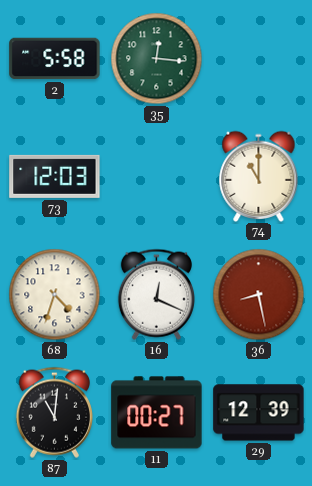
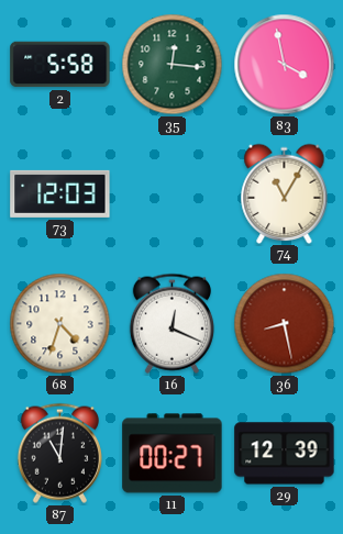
83: none -> 3:58
74: 11:00 -> 11:05
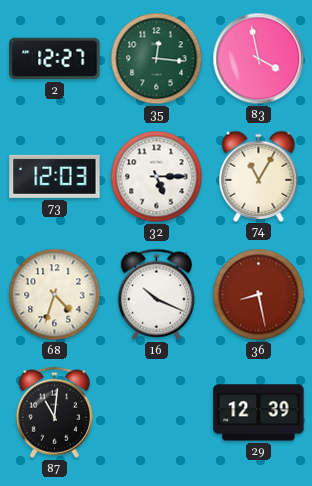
2: 5:58 -> 12:27
32: none -> 5:15
16: 12:19 -> 10:19
11: 00:27 -> none
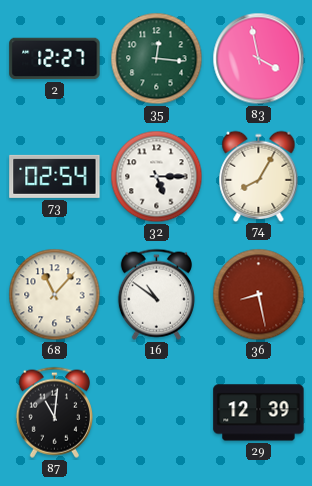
73: 12:03 -> 02:54
74: 11:05 -> 8:05
68: 4:33 -> 11:07
16: 10:19 -> 10:51
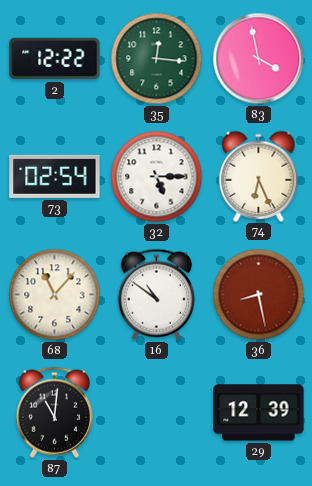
2: 12:27 -> 12:22
74: 8:05 -> 6:26
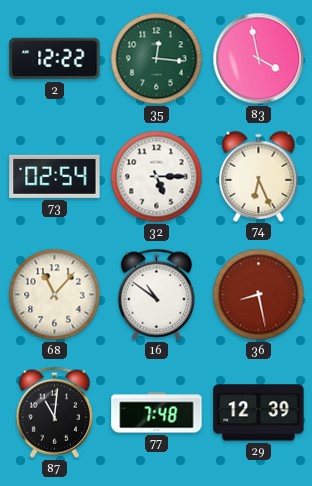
77: none -> 7:48
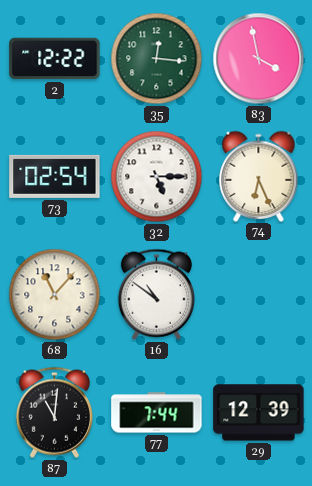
36: 8:28 -> none
77: 7:48 -> 7:44
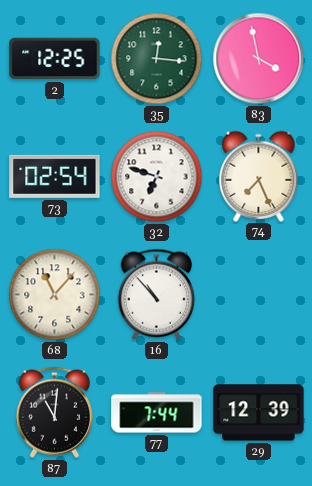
2: 12:22 -> 12:25
32: 5:15 -> 6:48
74: 6:26 -> 7:26
16: 10:51 -> 10:53
